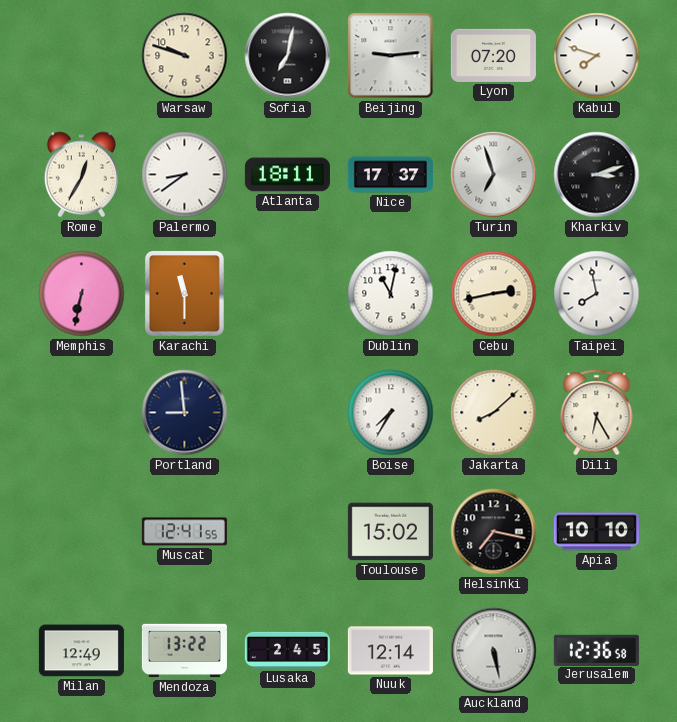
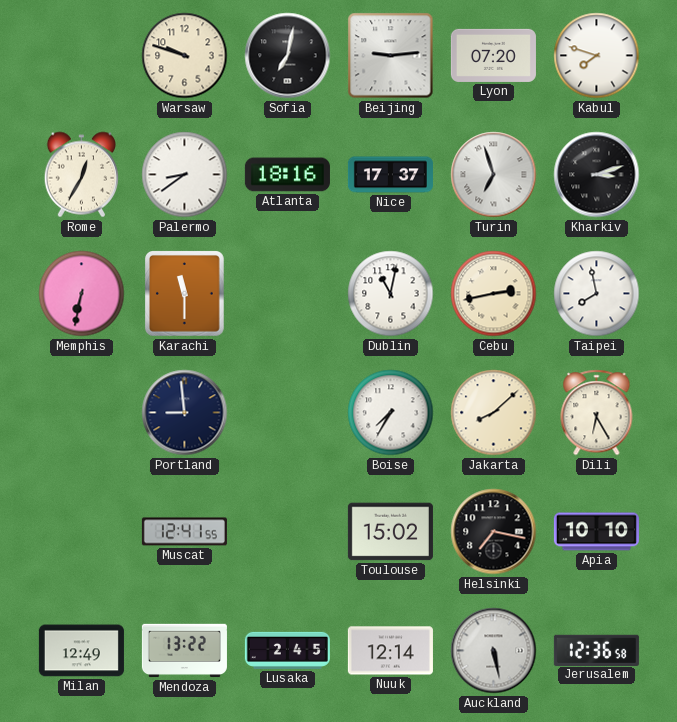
Atlanta: 18:11 -> 18:16
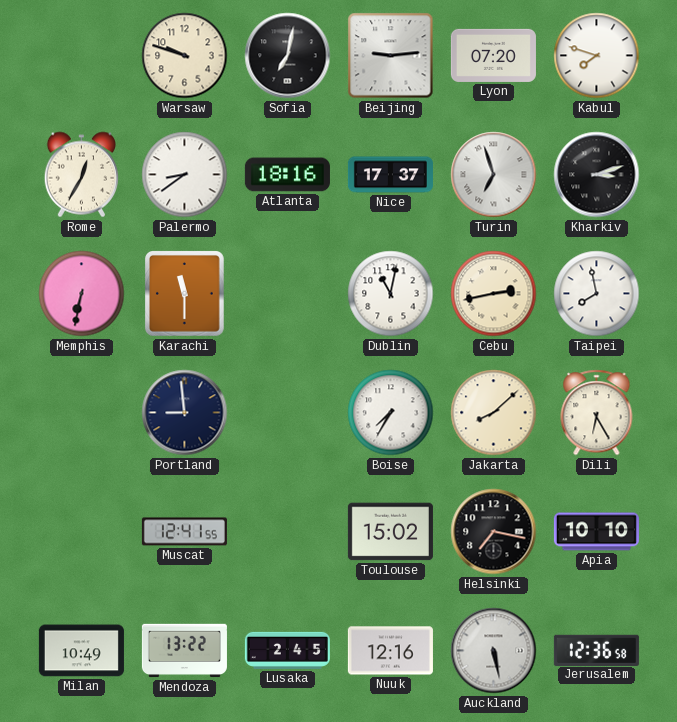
Milan: 12:49 -> 10:49
Nuuk: 12:14 -> 12:16
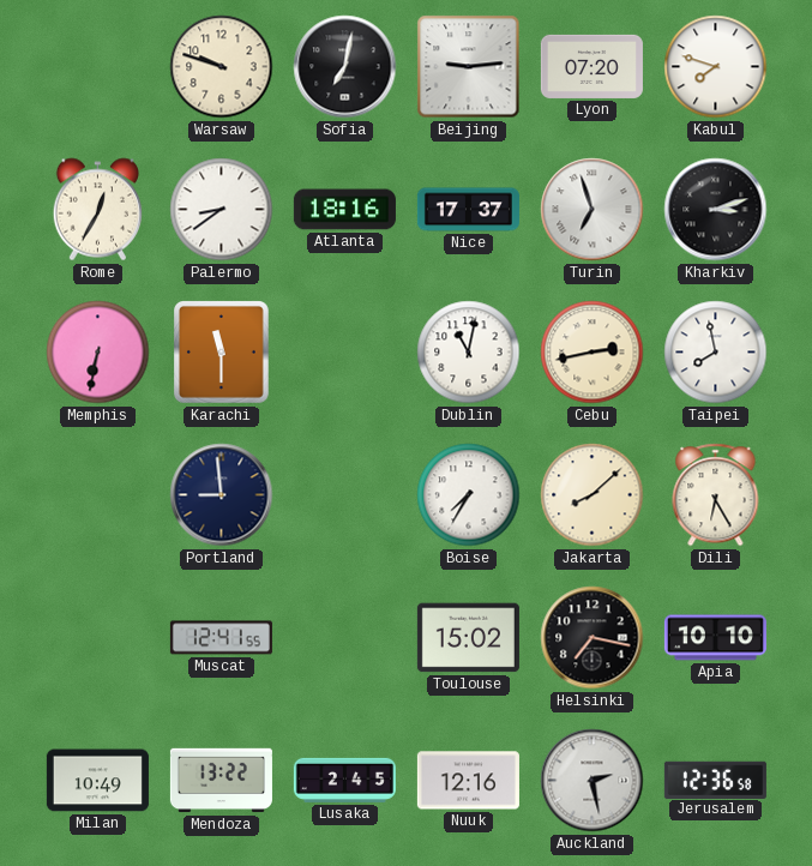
Auckland: 5:28 -> 2:28
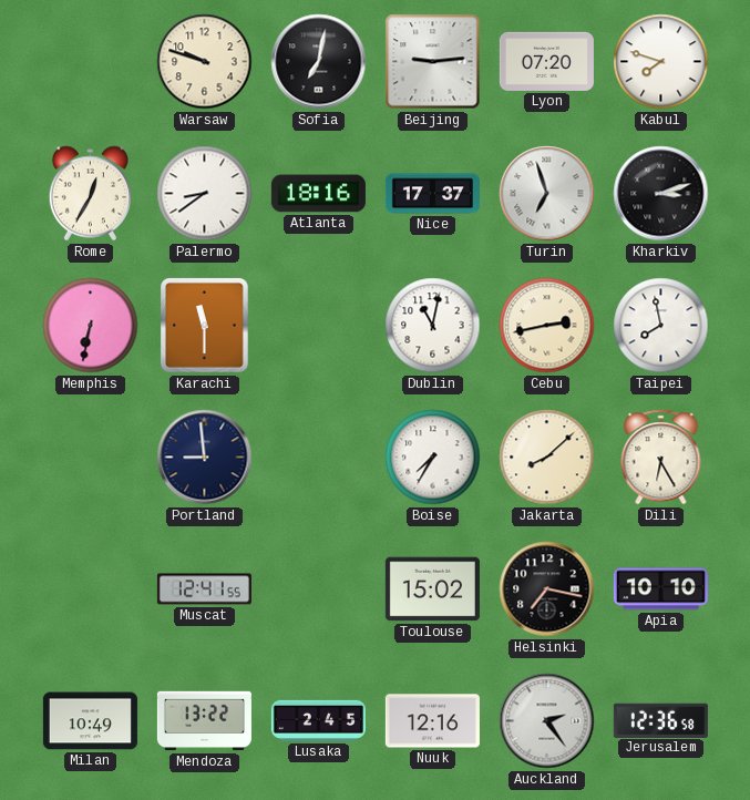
Auckland: 2:28 -> 2:24
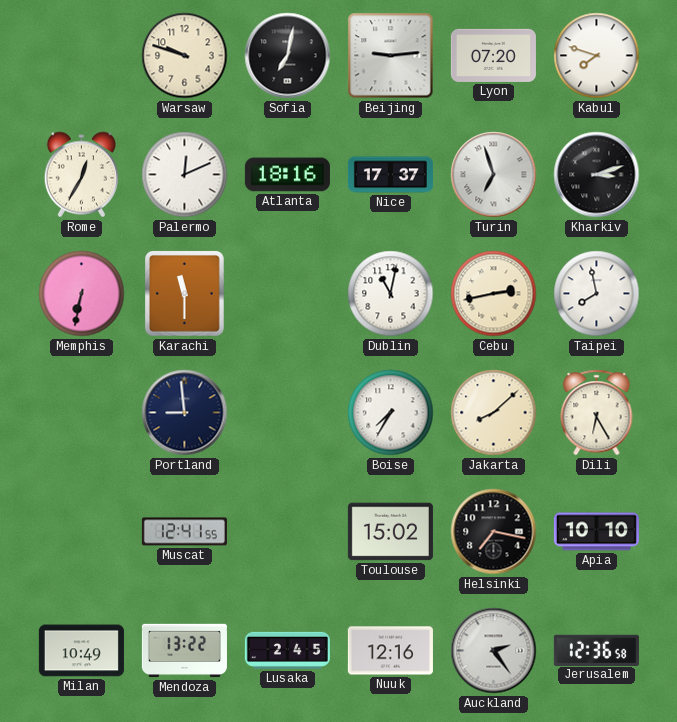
Palermo: 8:39 -> 12:11
